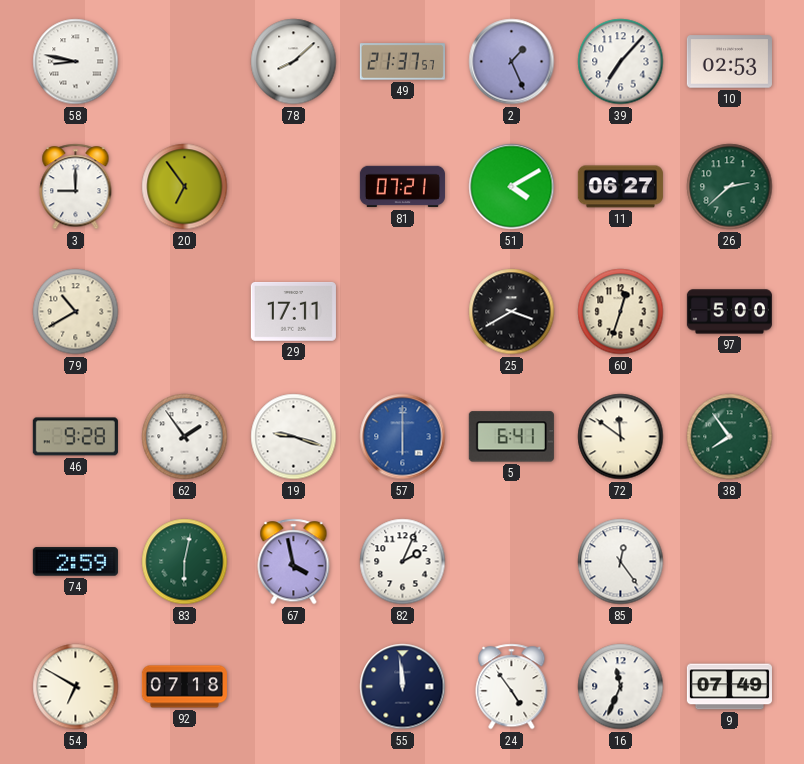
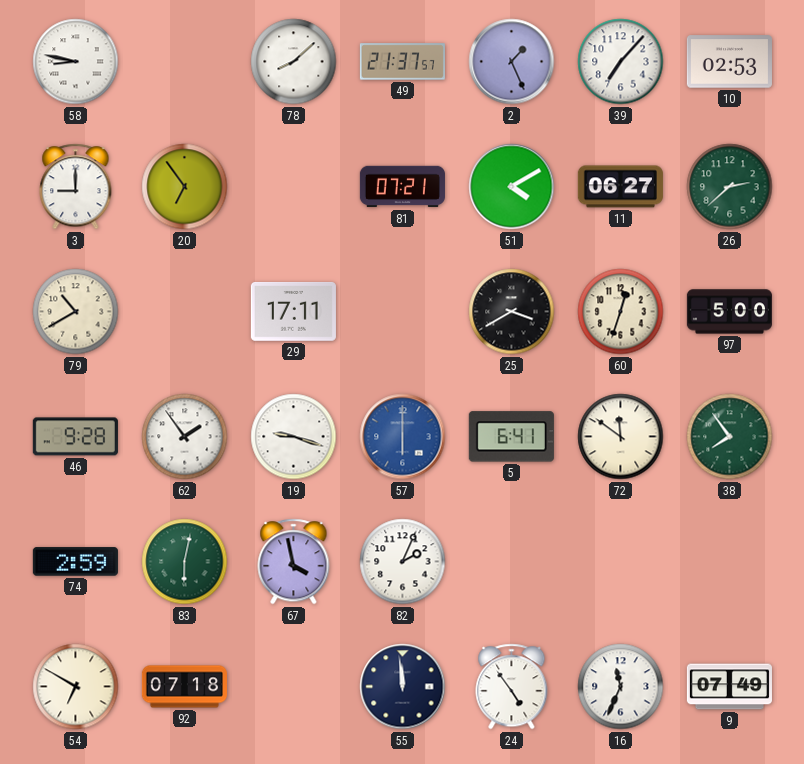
85: 12:24 -> none
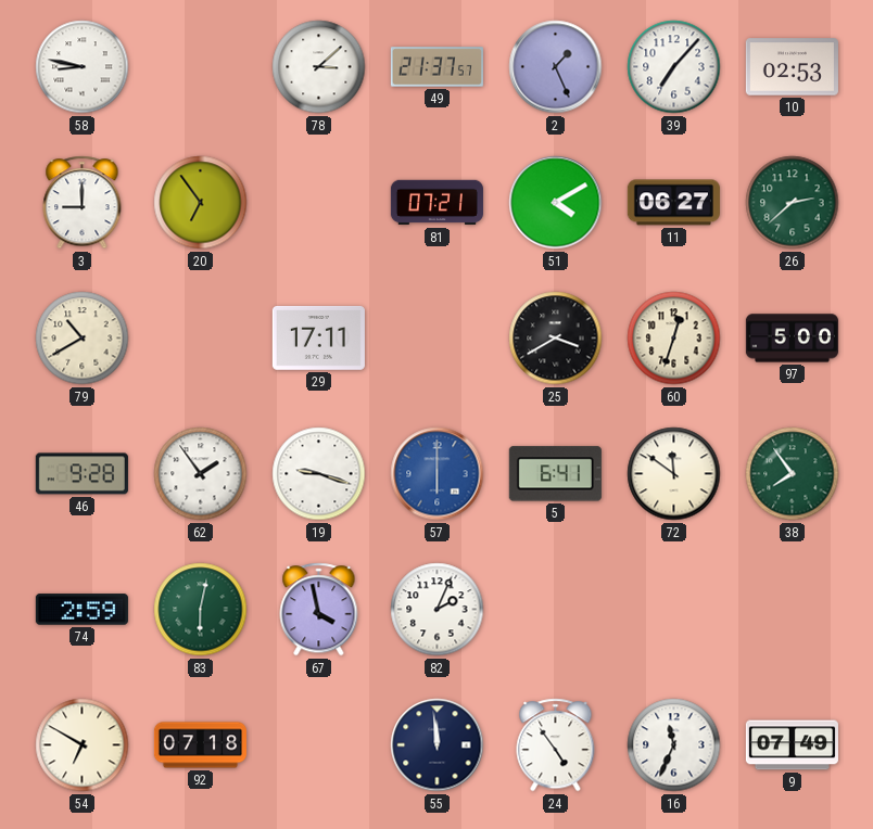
78: 8:08 -> 3:08
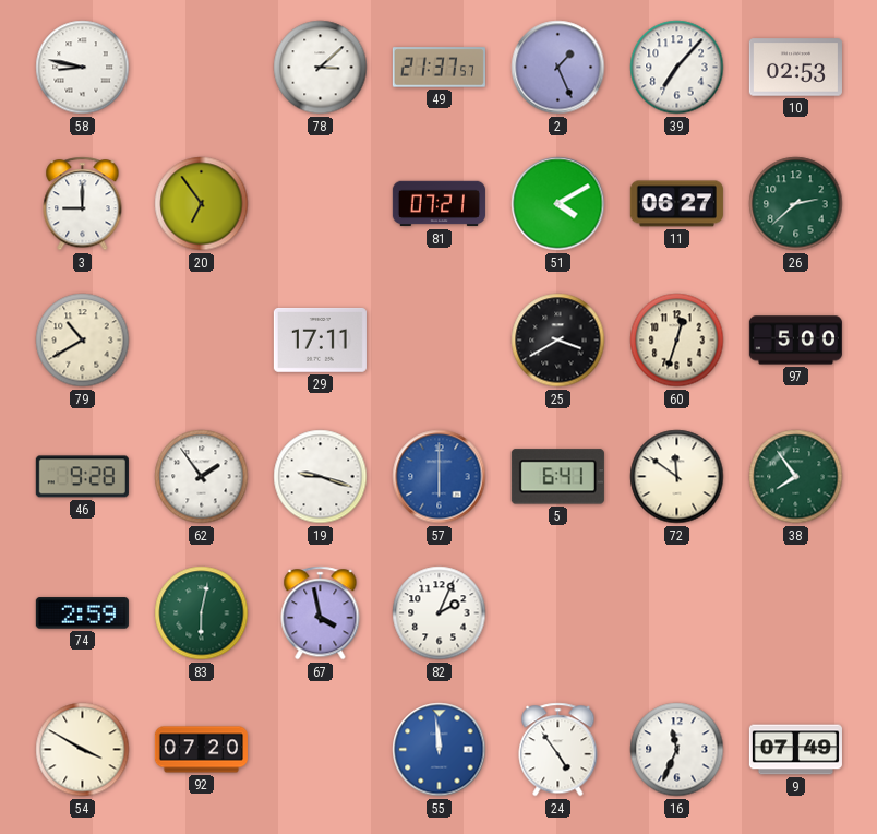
54: 6:50 -> 3:50
92: 07:18 -> 07:20
55 dial: navy -> blue
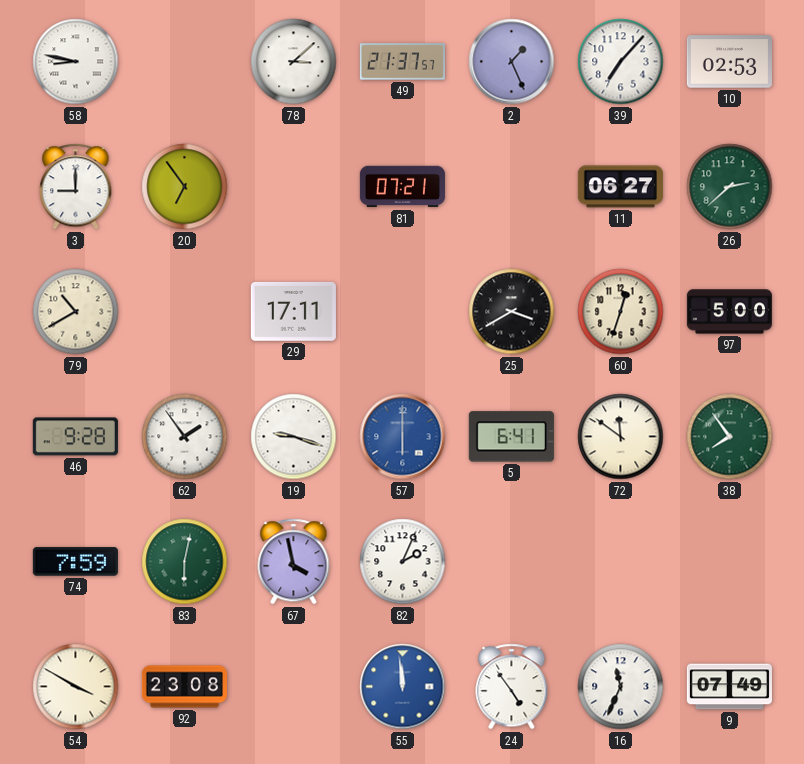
51: 4:10 -> none
74: 2:59 -> 7:59
92: 07:20 -> 23:08
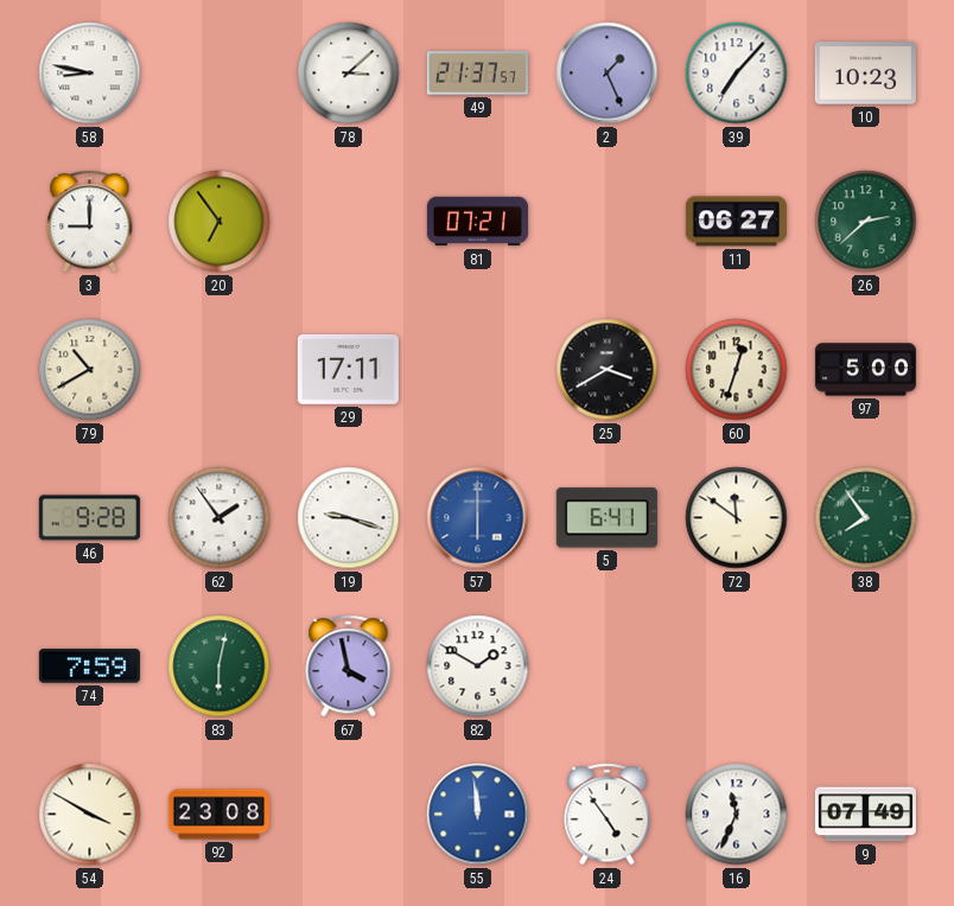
10: 02:53 -> 10:23
82: 2:04 -> 1:50
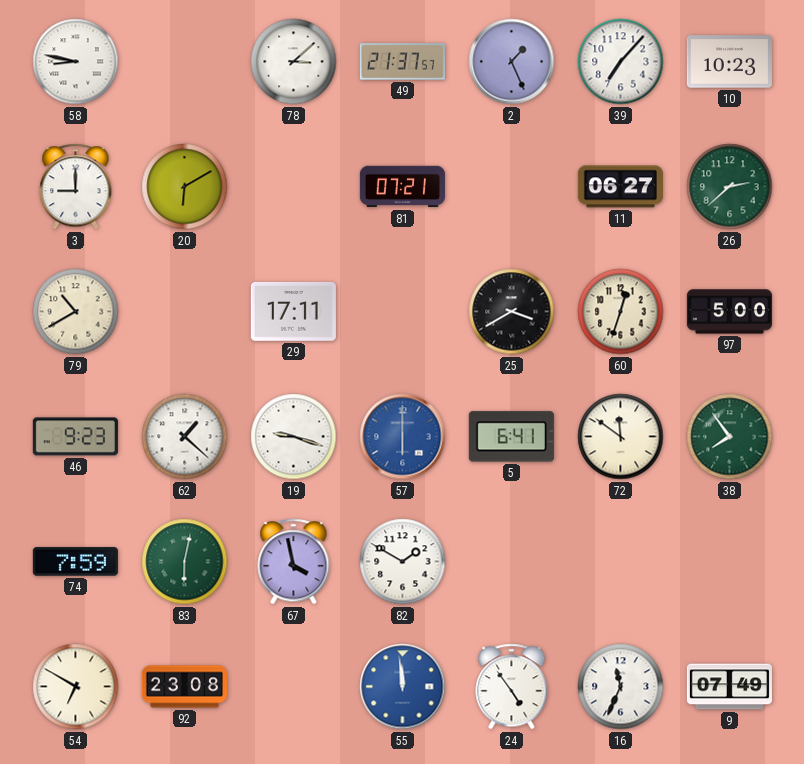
20: 6:54 -> 6:10
46: 9:28 -> 9:23
62: 1:54 -> 1:22
54: 3:50 -> 6:50
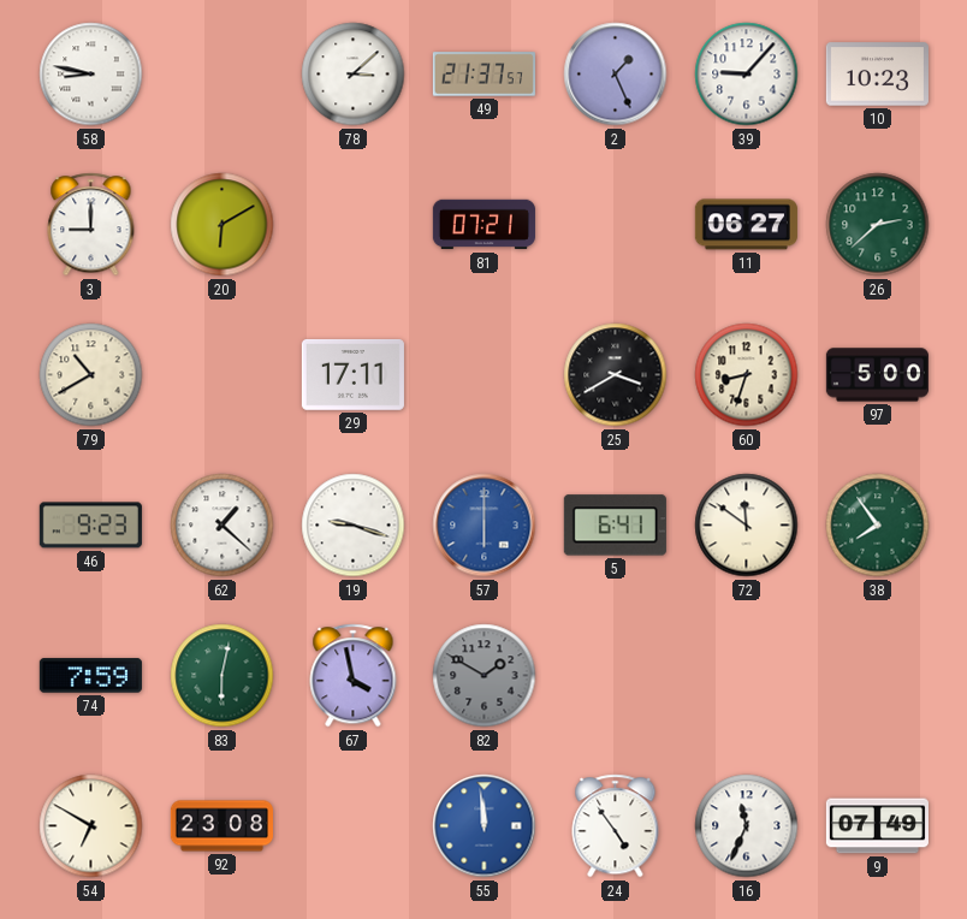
39: 7:07 -> 9:07
60: 12:33 -> 8:33
82 dial: white -> grey
